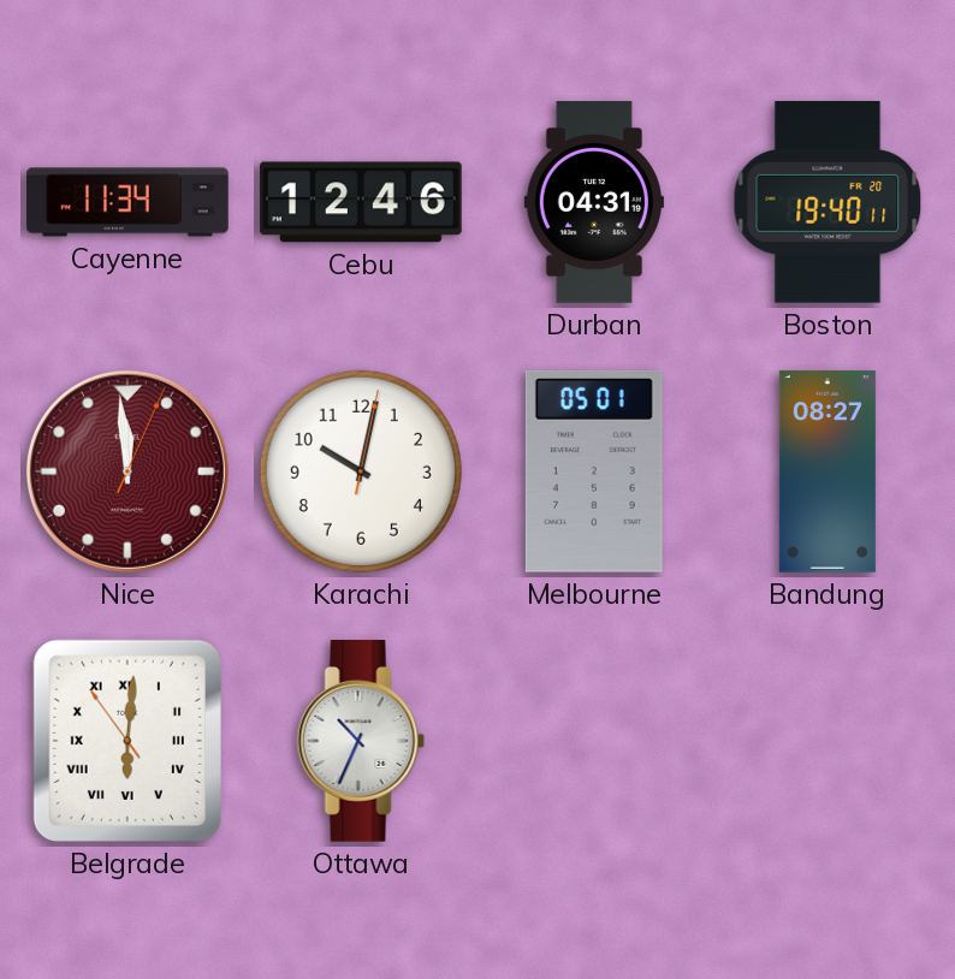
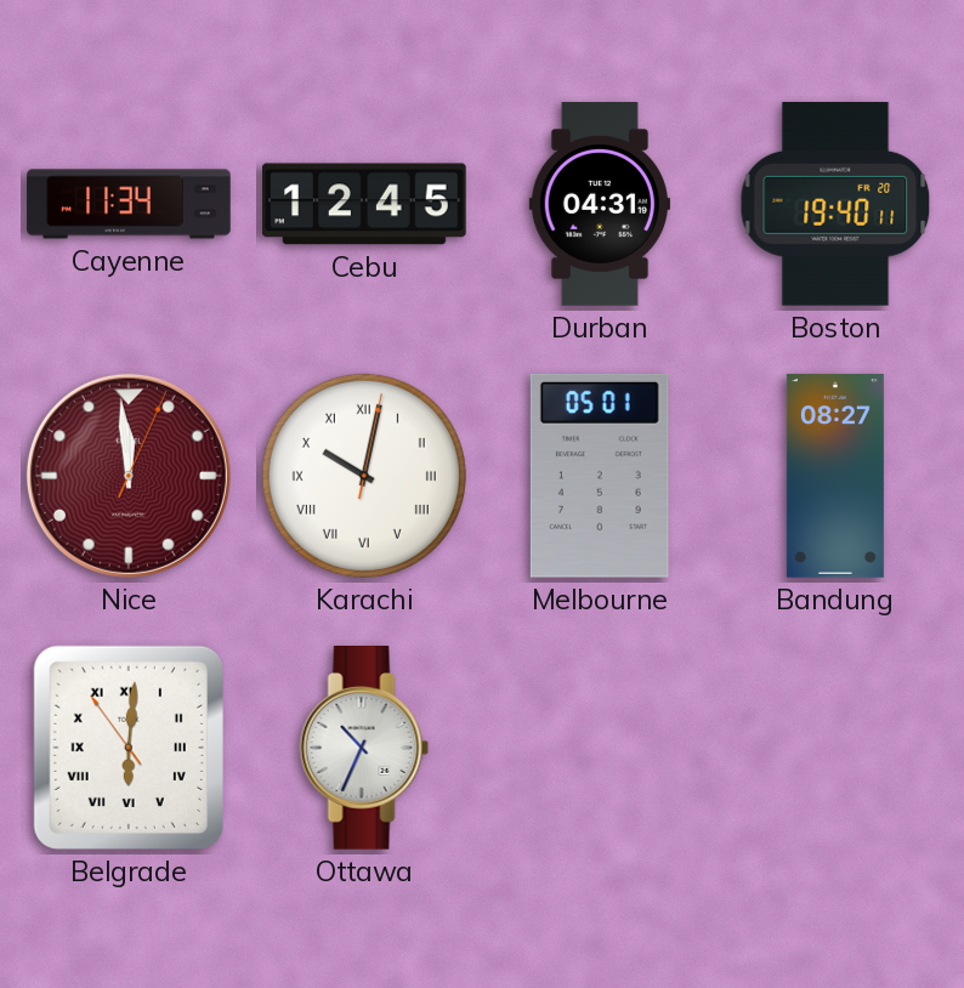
Cebu: 12:46 -> 12:45
Karachi numerals: Arabic -> Roman
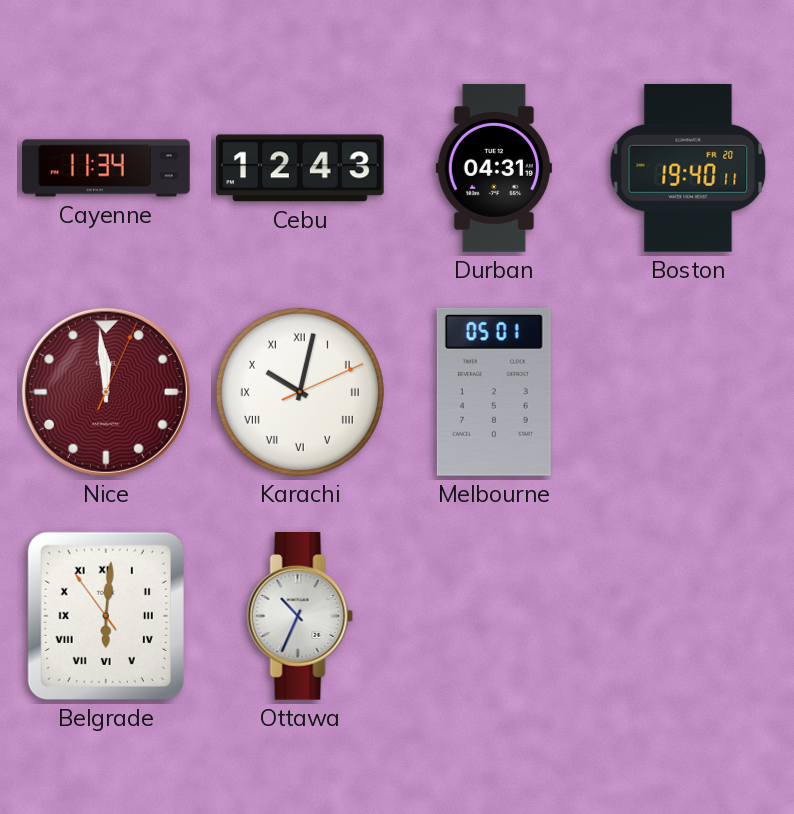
Cebu: 12:45 -> 12:43
Karachi: 10:02:02 -> 10:02:11
Bandung: 08:27 -> none
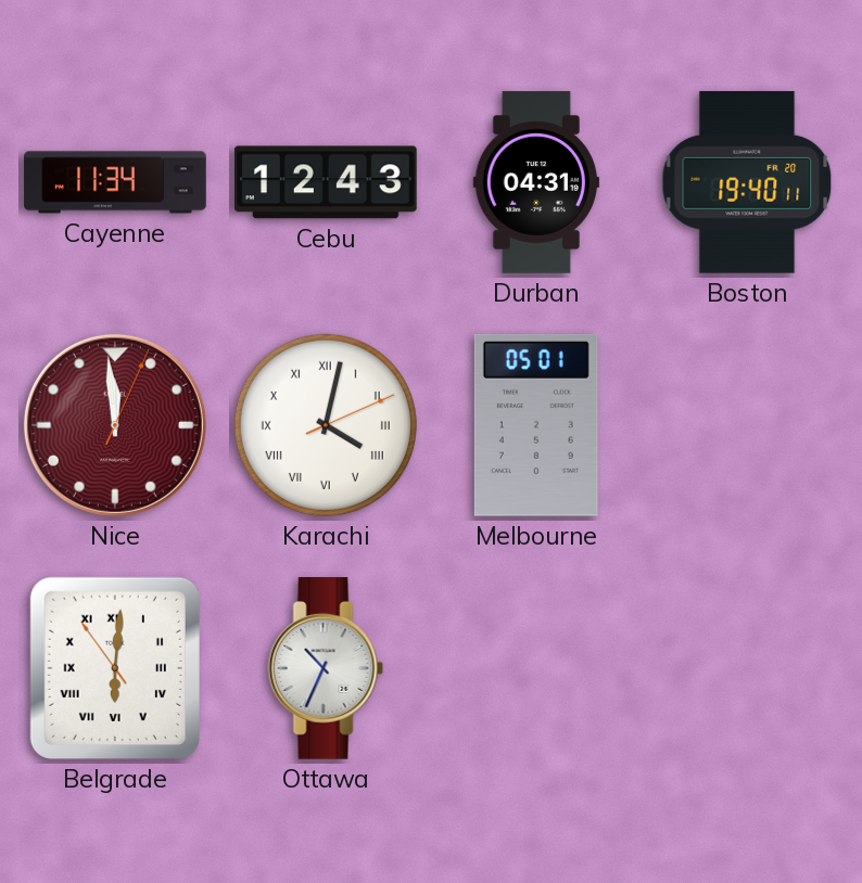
Karachi: 10:02 -> 4:02
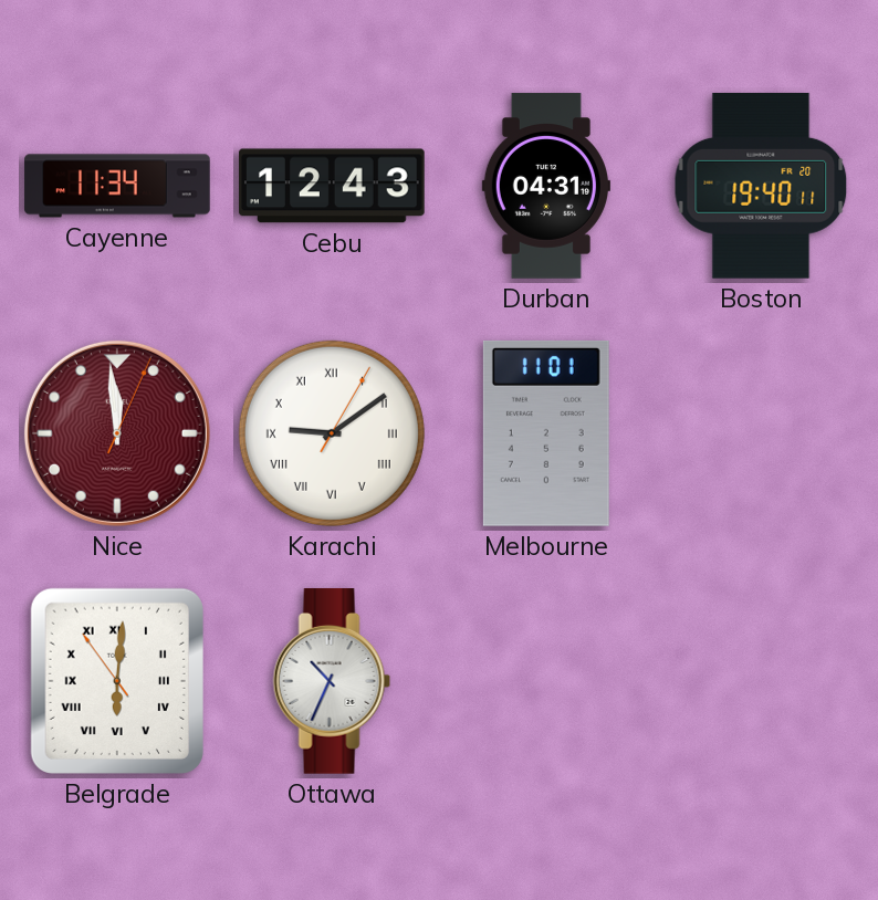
Karachi: 4:02 -> 9:09
Melbourne: 05:01 -> 11:01
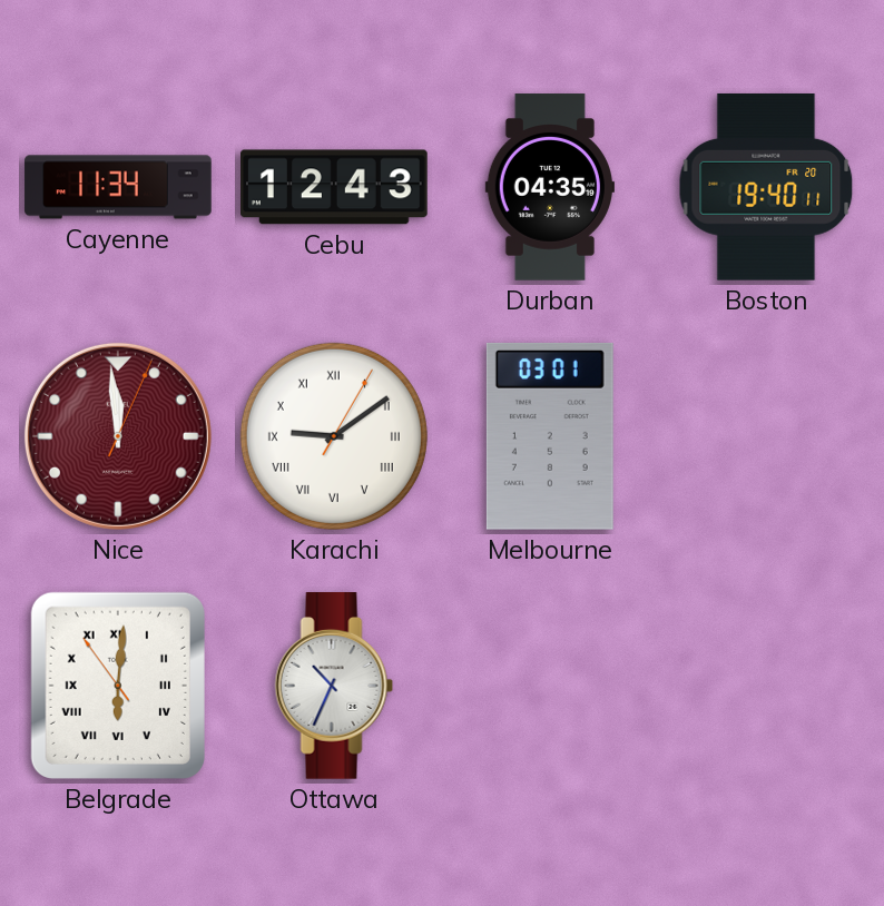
Durban: 04:31 -> 04:35
Melbourne: 11:01 -> 03:01
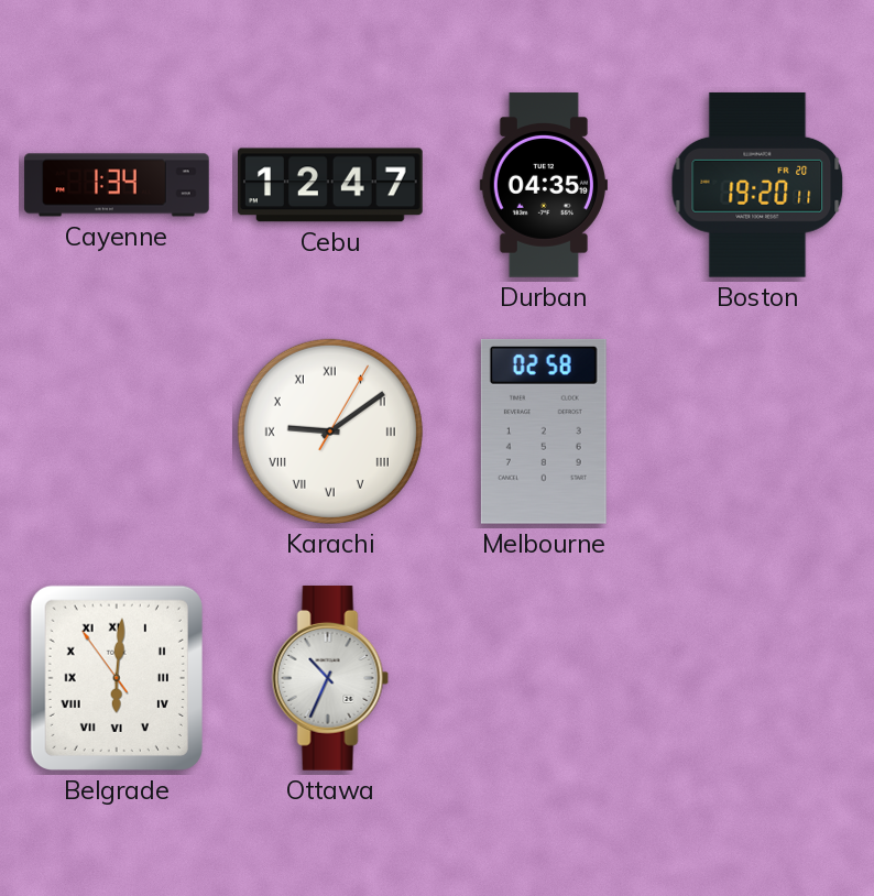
Cayenne: 11:34 -> 1:34
Cebu: 12:43 -> 12:47
Boston: 19:40 -> 19:20
Nice: 11:59 -> none
Melbourne: 03:01 -> 02:58
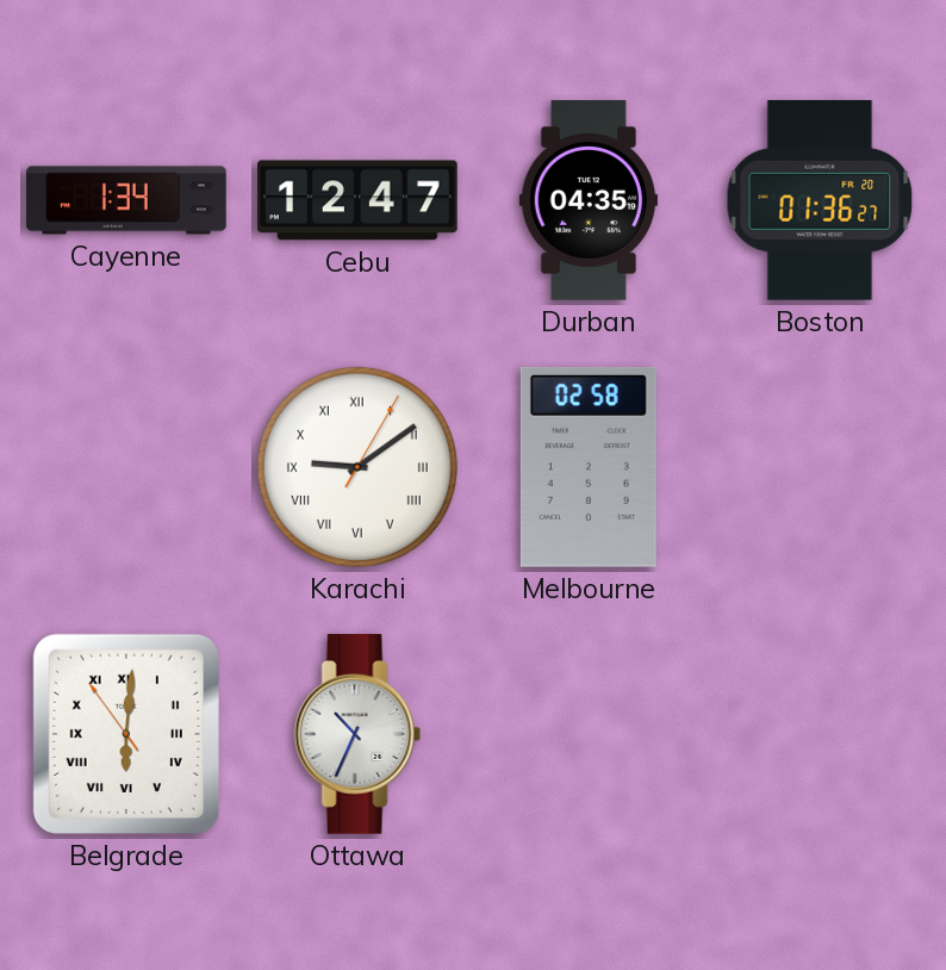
Boston: 19:20 -> 01:36
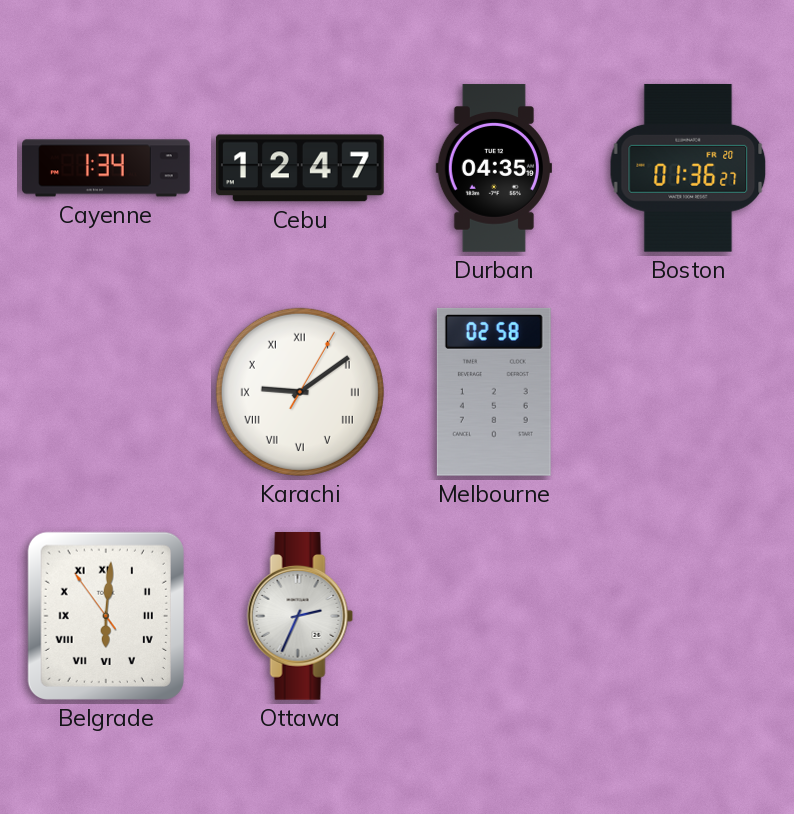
Ottawa: 10:34 -> 2:34
